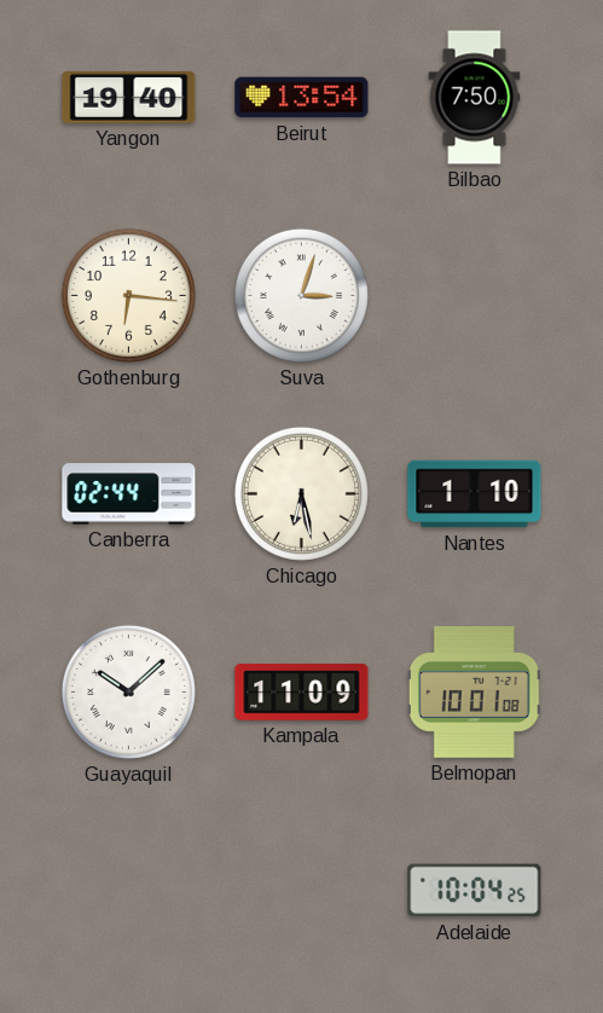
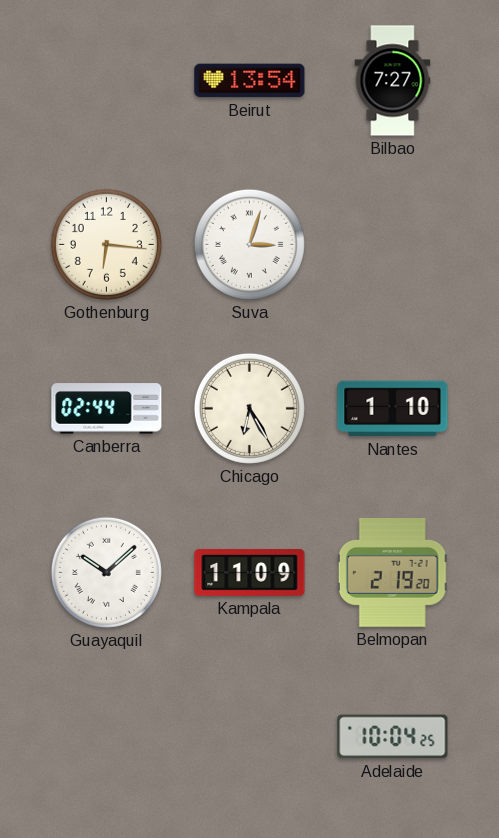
Yangon: 19:40 -> none
Bilbao: 7:50 -> 7:27
Chicago: 6:28 -> 6:25
Belmopan: 10:01 -> 2:19
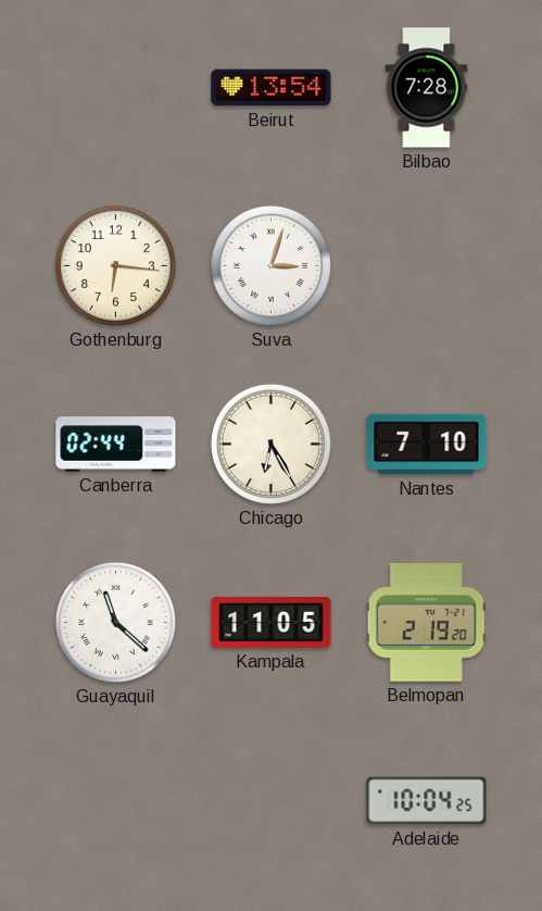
Bilbao: 7:27 -> 7:28
Nantes: 1:10 -> 7:10
Guayaquil: 10:08 -> 11:22
Kampala: 11:09 -> 11:05
